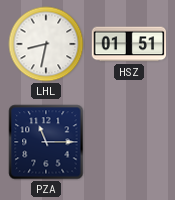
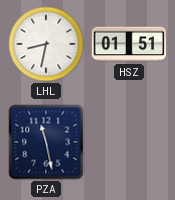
PZA: 11:15 -> 11:28
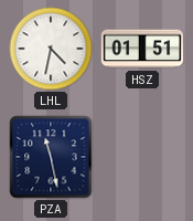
LHL: 8:32 -> 4:32
